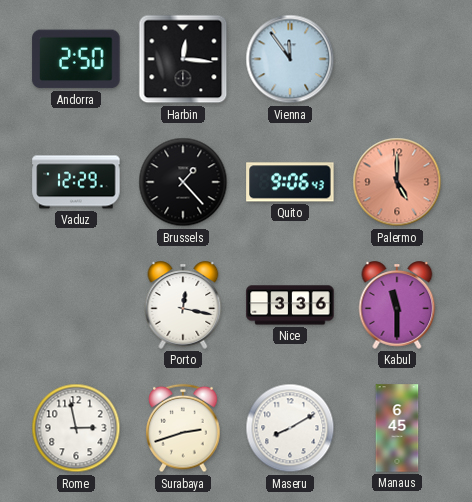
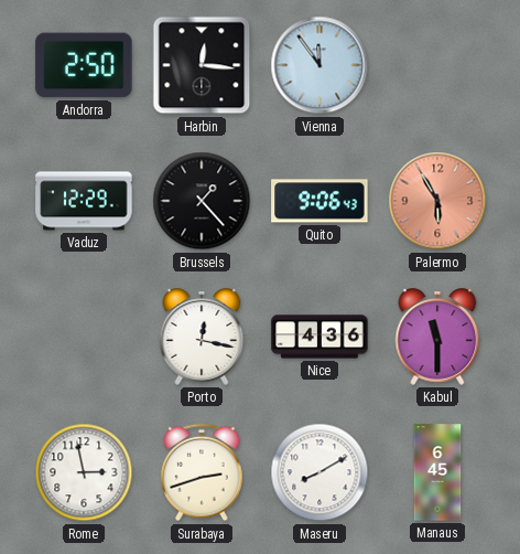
Palermo: 5:00 -> 5:55
Nice: 3:36 -> 4:36
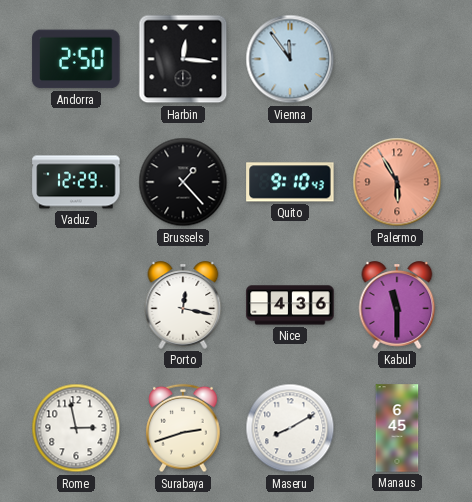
Quito: 9:06 -> 9:10
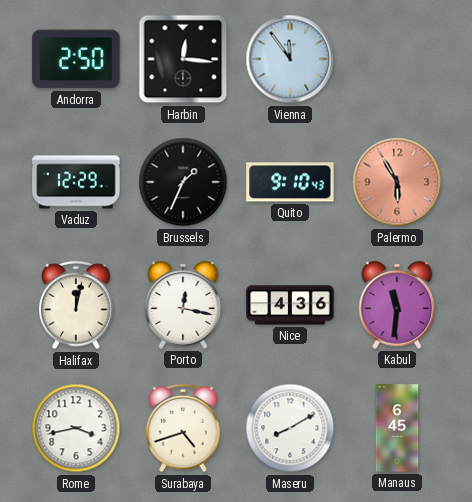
Brussels: 1:23 -> 1:34
Halifax: none -> 12:02
Kabul: 11:30 -> 11:31
Rome: 2:58 -> 3:43
Surabaya: 2:42 -> 4:42
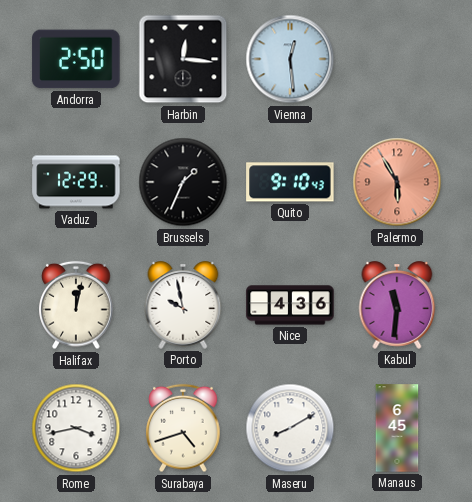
Vienna: 11:54 -> 12:29
Porto: 12:17 -> 9:58
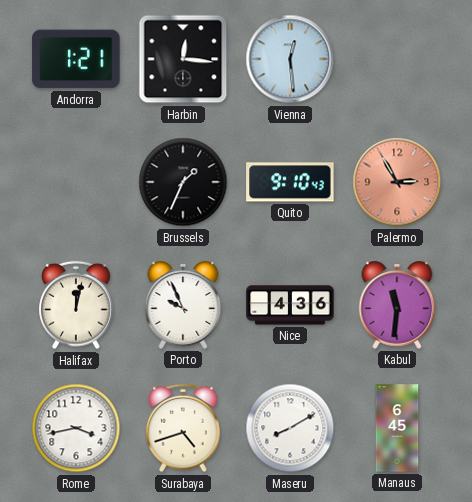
Andorra: 2:50 -> 1:21
Vaduz: 12:29 -> none
Palermo: 5:55 -> 2:55
Porto: 9:58 -> 9:56
